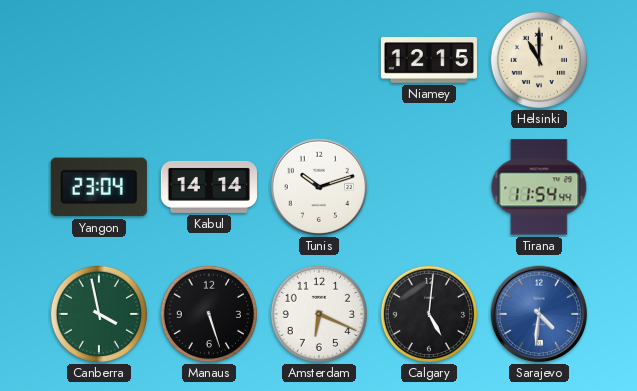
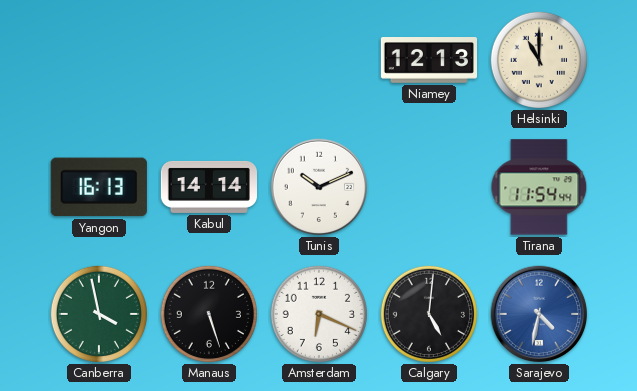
Niamey: 12:15 -> 12:13
Yangon: 23:04 -> 16:13
Tunis: 10:12 -> 10:11
Sarajevo: 4:31 -> 4:32
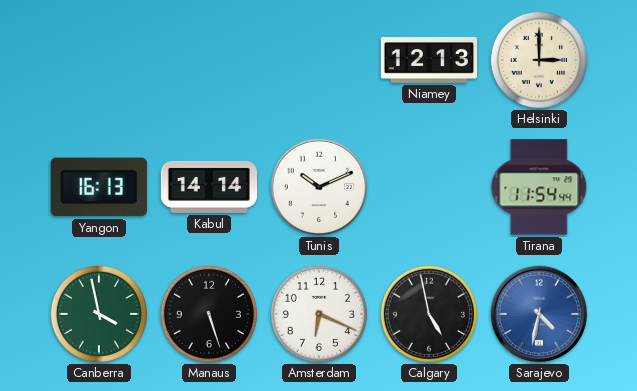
Helsinki: 11:00 -> 3:00
Calgary: 5:01 -> 4:58
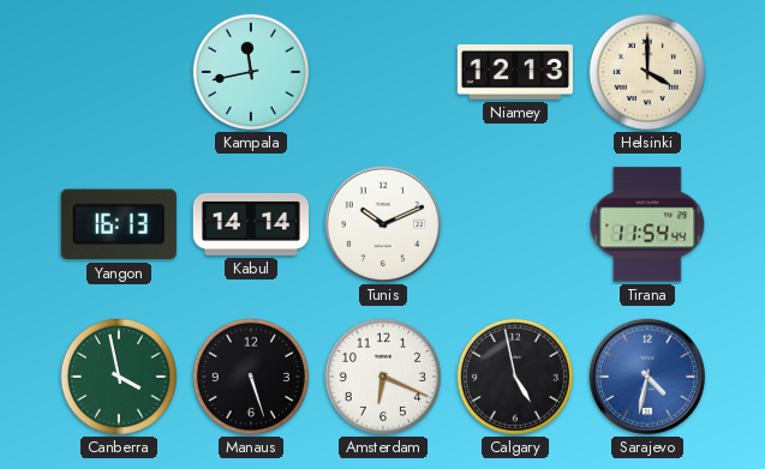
Kampala: none -> 11:43
Helsinki: 3:00 -> 4:00
